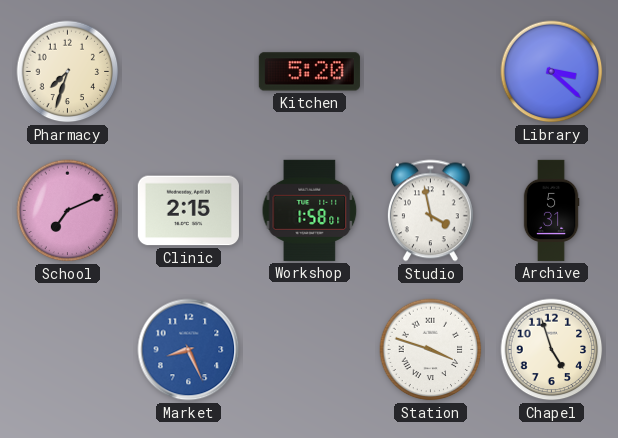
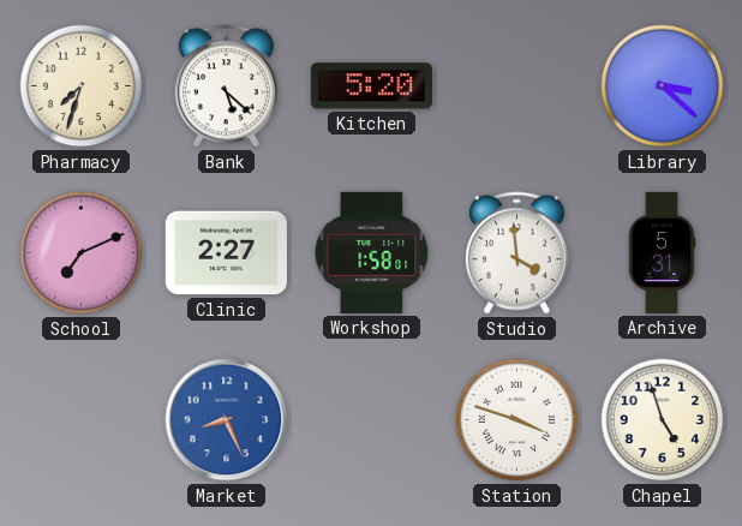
Bank: none -> 5:22
Clinic: 2:15 -> 2:27
Studio: 3:58 -> 3:59
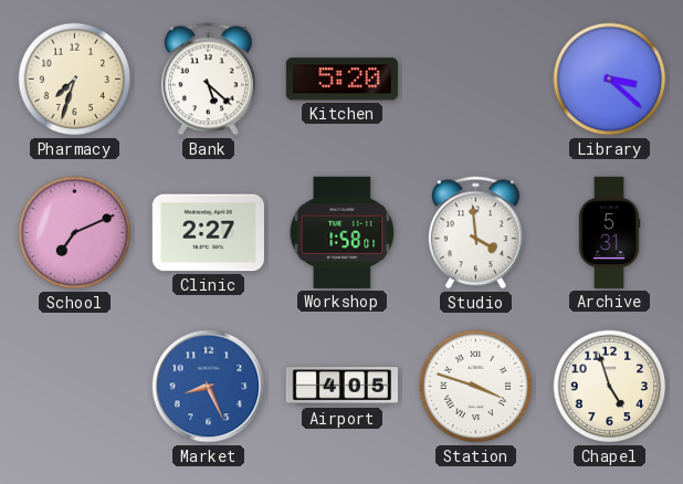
Airport: none -> 4:05
